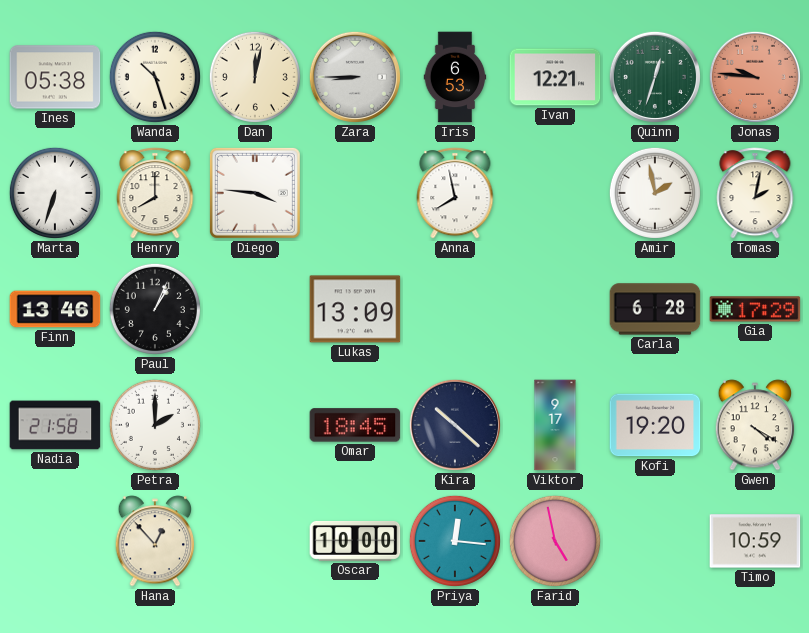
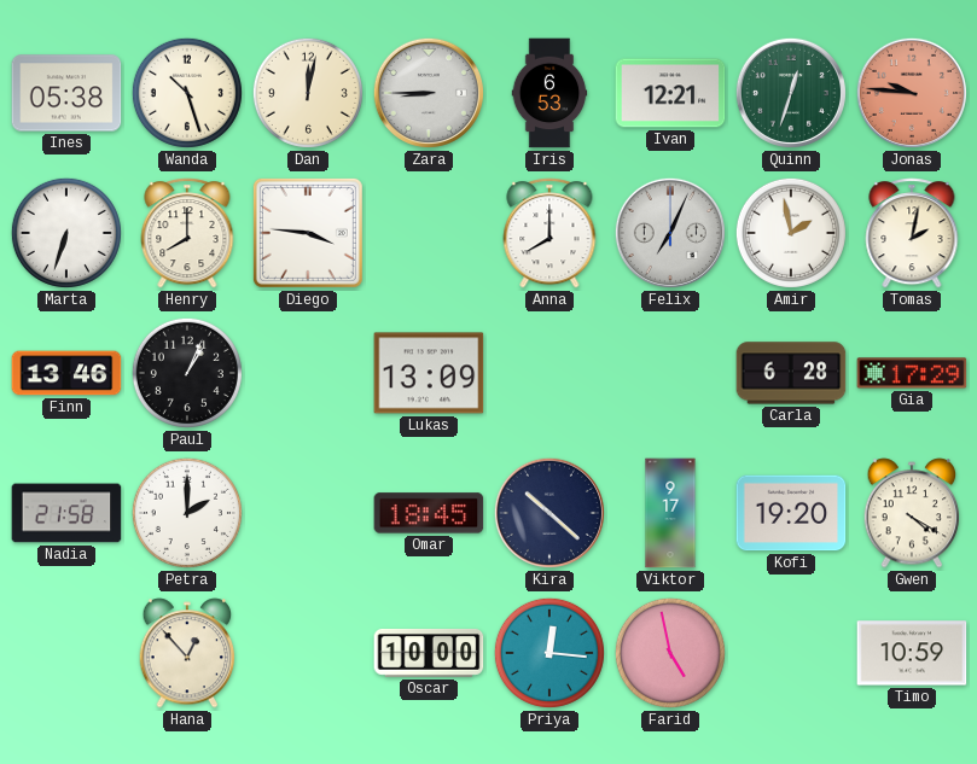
Anna: 7:58 -> 8:00
Felix: none -> 7:04
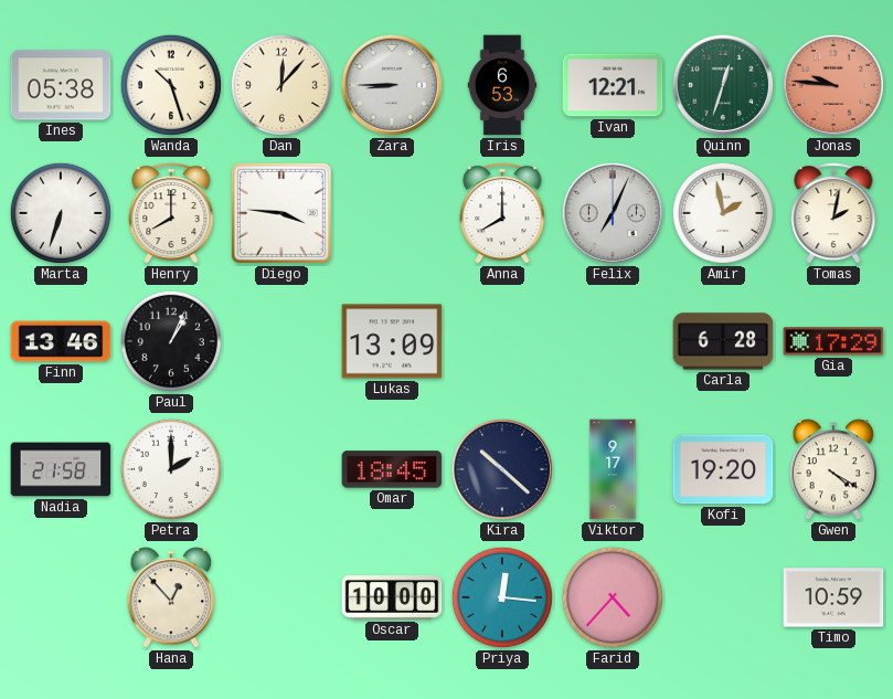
Dan: 12:02 -> 12:07
Farid: 4:58 -> 4:37
